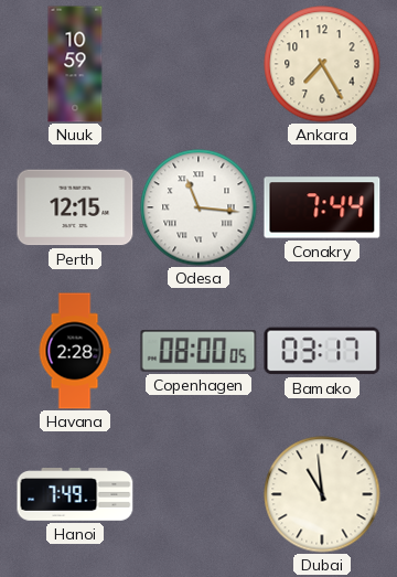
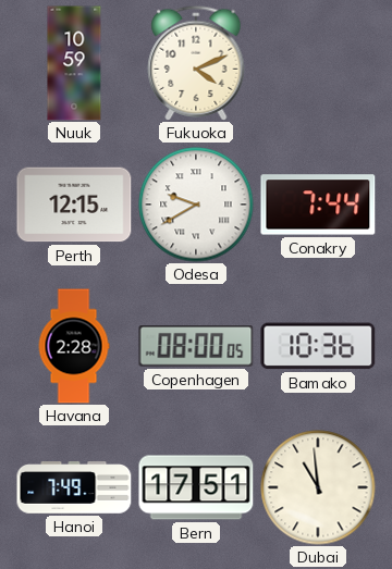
Fukuoka: none -> 4:11
Ankara: 7:25 -> none
Odesa: 11:16 -> 9:40
Bamako: 03:17 -> 10:36
Bern: none -> 17:51
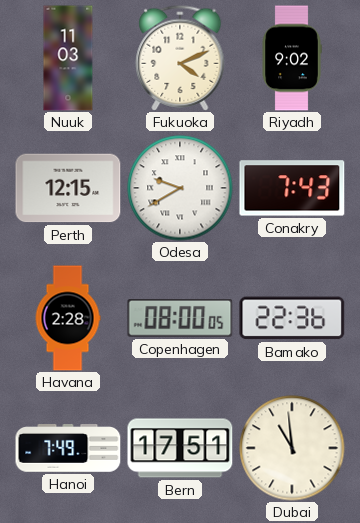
Nuuk: 10:59 -> 11:03
Riyadh: none -> 9:02
Conakry: 7:44 -> 7:43
Bamako: 10:36 -> 22:36
